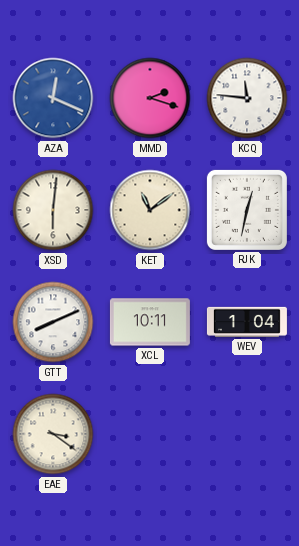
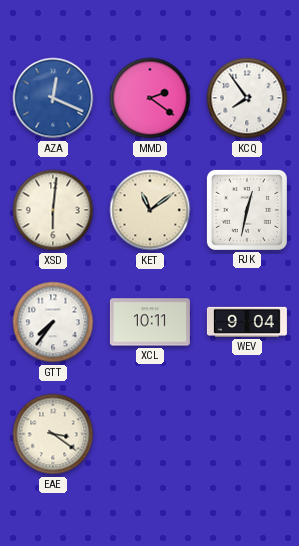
MMD: 2:18 -> 2:21
KCQ: 11:46 -> 7:54
GTT: 8:11 -> 7:36
WEV: 1:04 -> 9:04
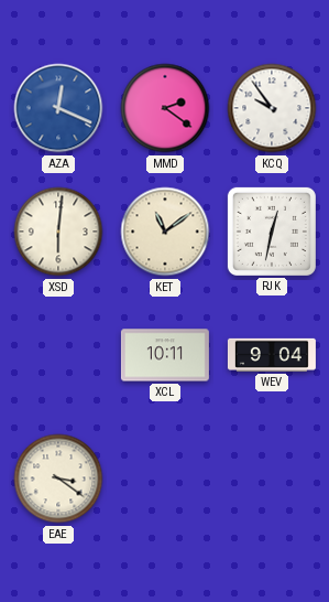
KCQ: 7:54 -> 9:54
GTT: 7:36 -> none
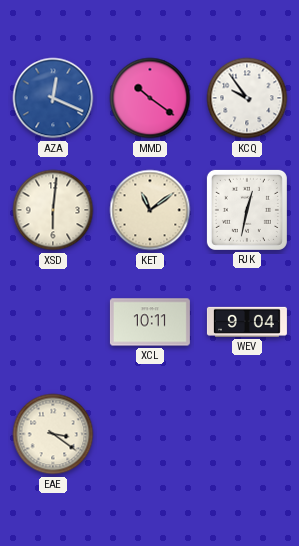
MMD: 2:21 -> 10:21
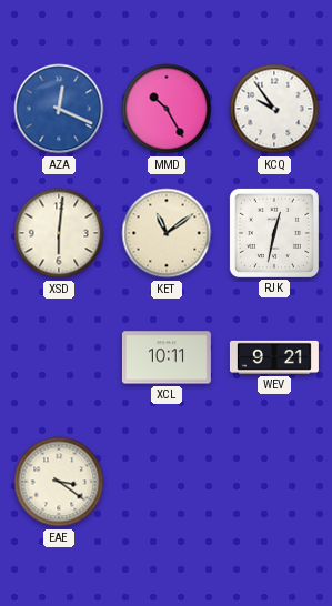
MMD: 10:21 -> 10:25
WEV: 9:04 -> 9:21
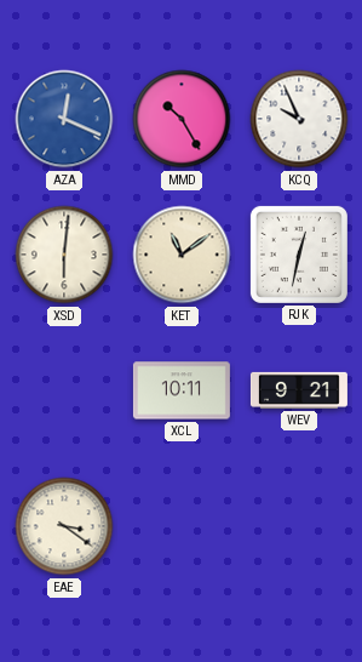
KCQ: 9:54 -> 9:56
